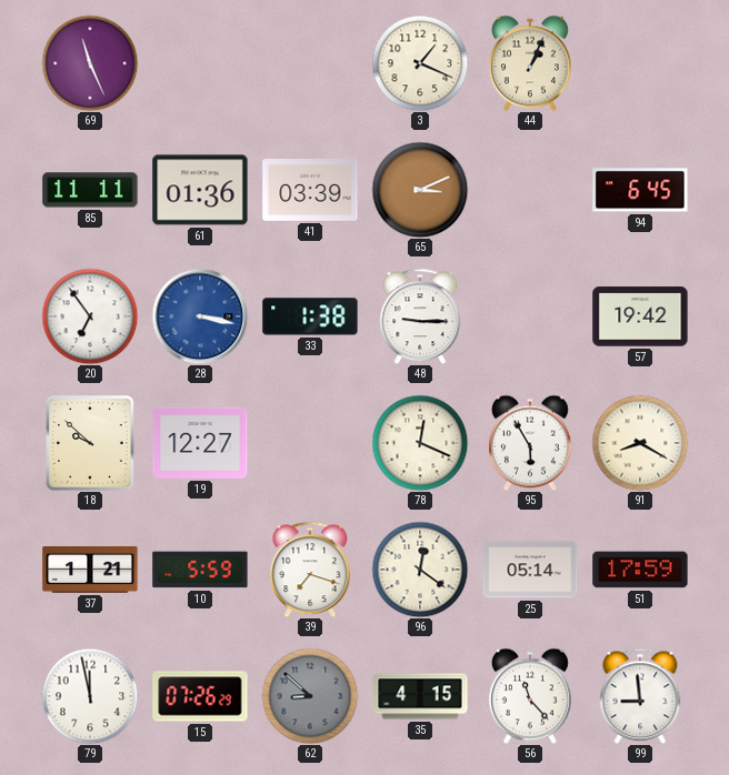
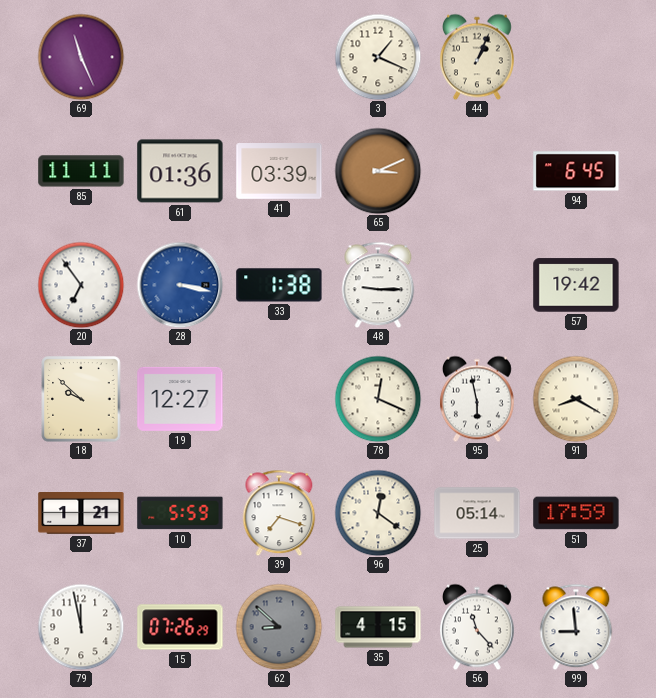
95: 5:55 -> 5:58
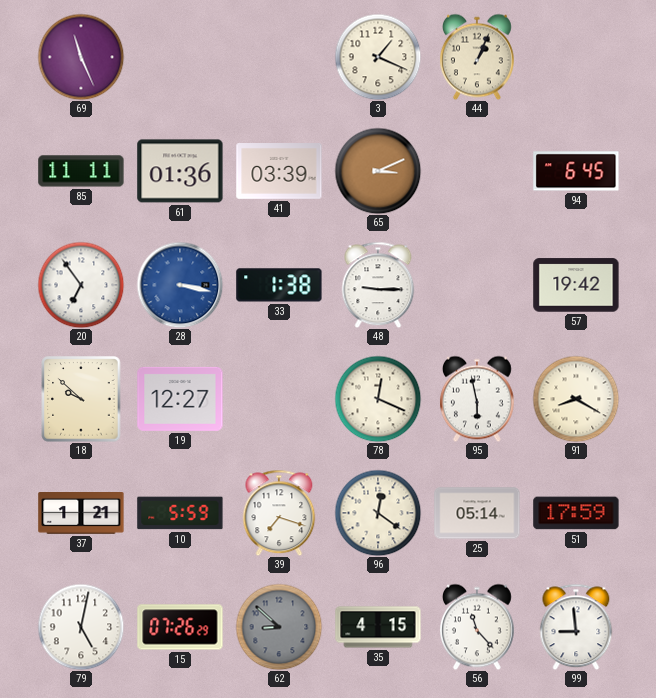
79: 11:58 -> 5:02
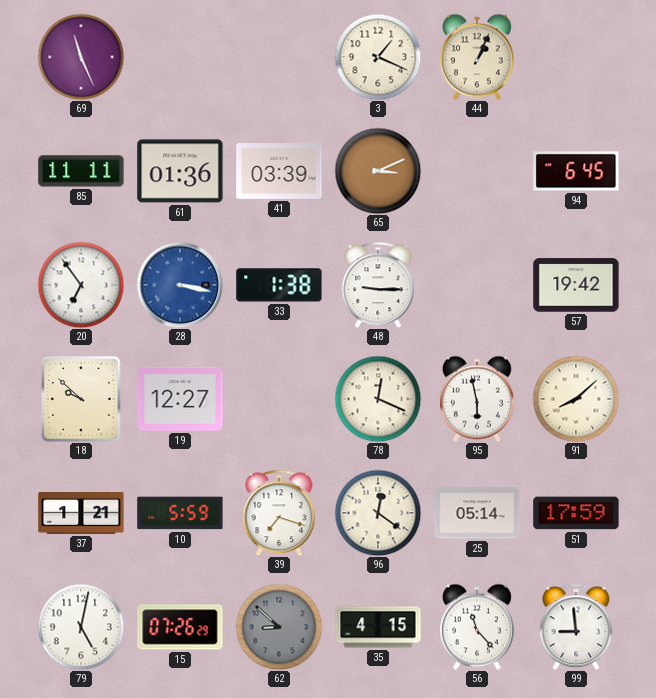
91: 8:20 -> 8:08
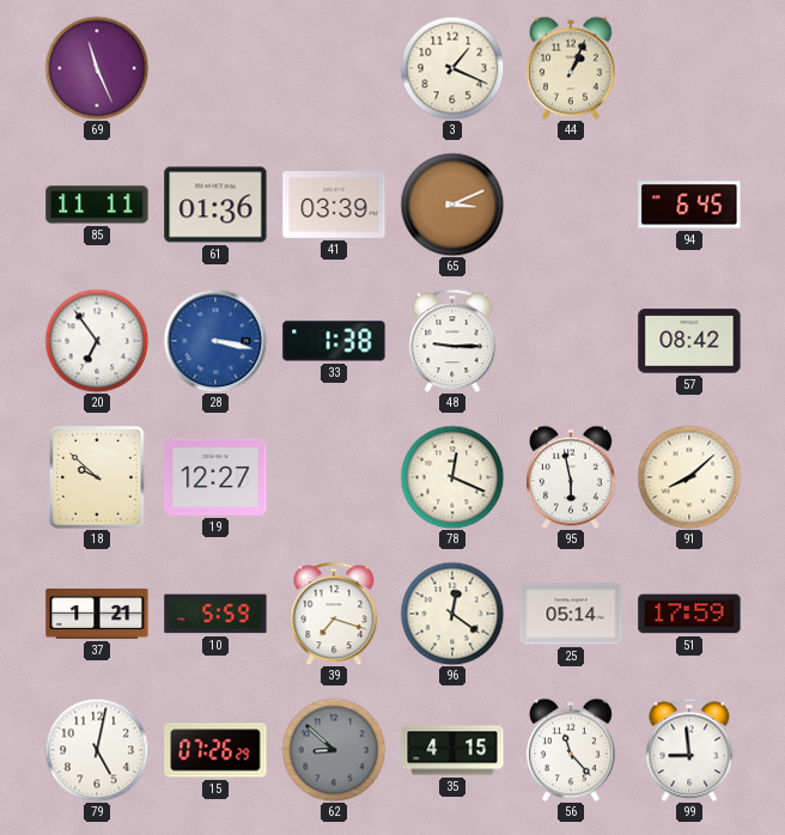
57: 19:42 -> 08:42
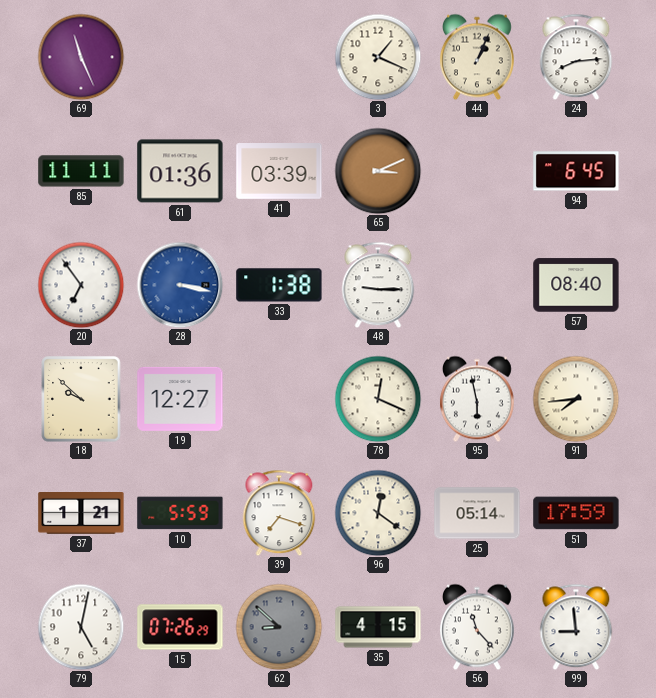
24: none -> 8:14
57: 08:42 -> 08:40
91: 8:08 -> 7:44
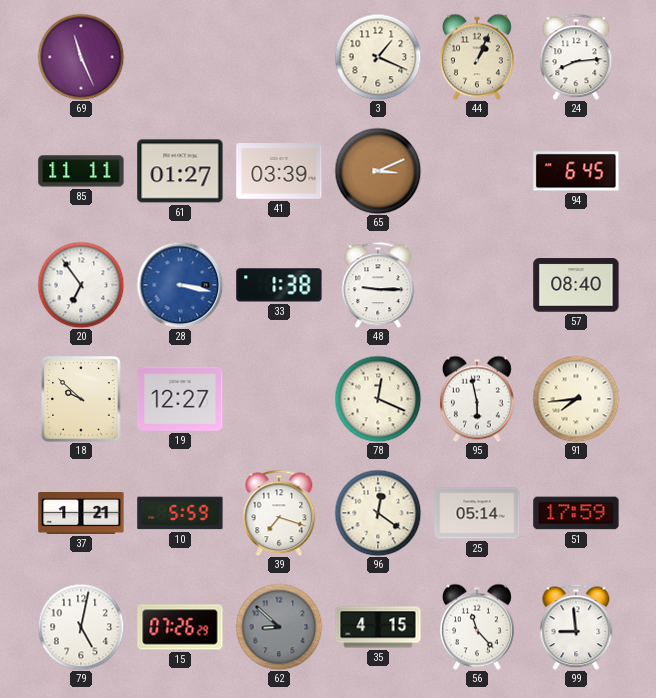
61: 01:36 -> 01:27
